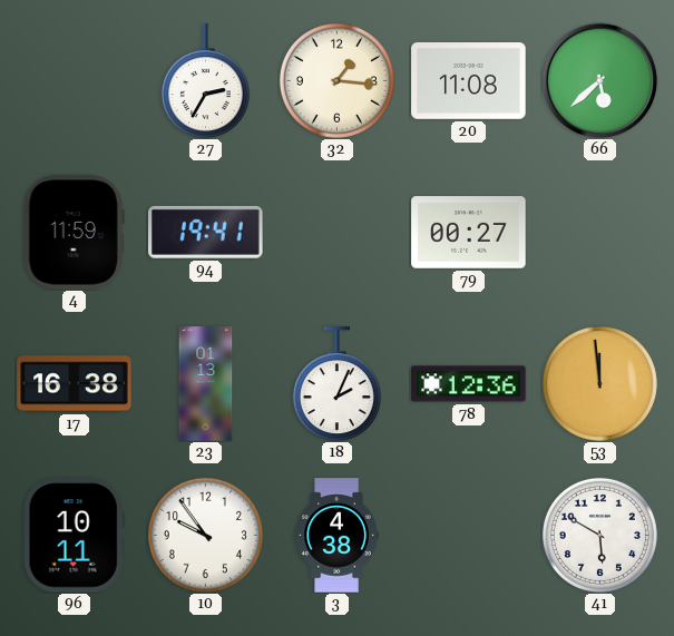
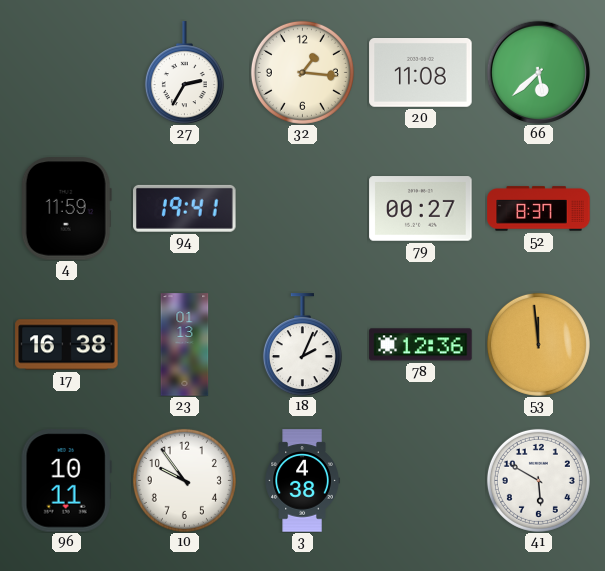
52: none -> 8:37
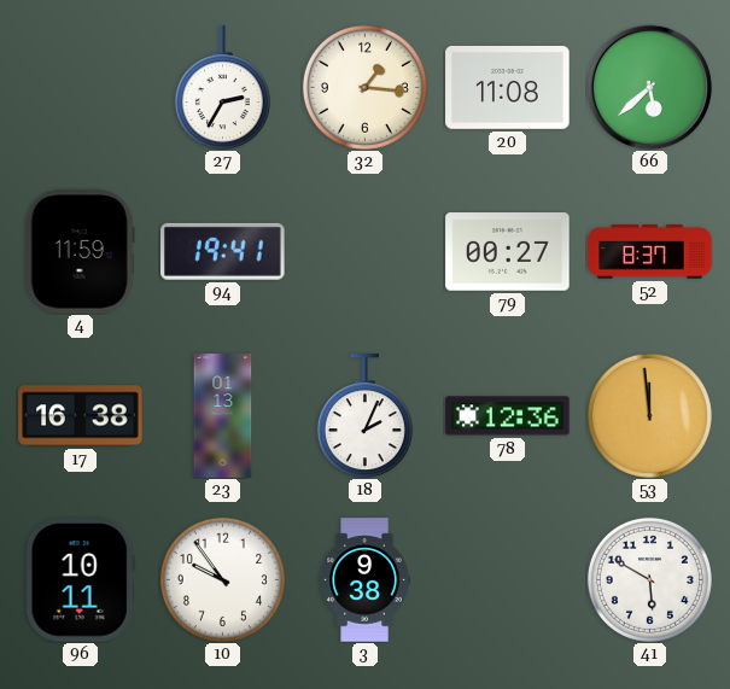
3: 4:38 -> 9:38
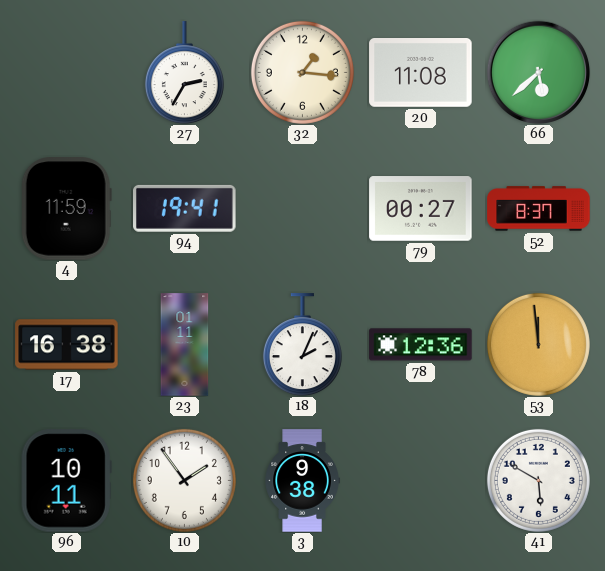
23: 01:13 -> 01:11
10: 9:54 -> 1:54
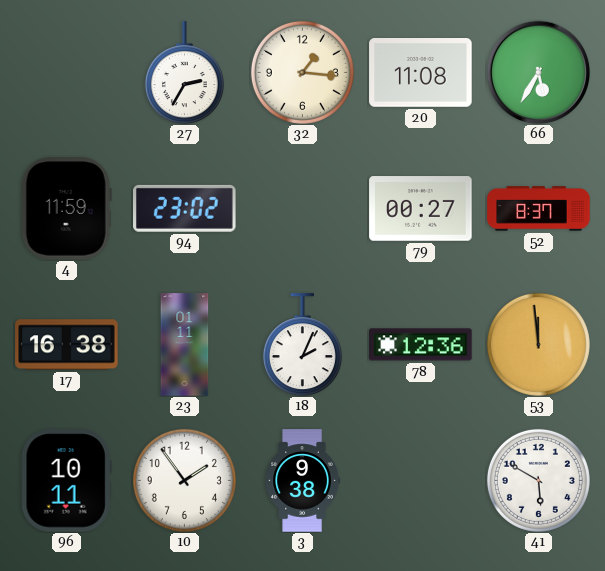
66: 5:38 -> 5:35
94: 19:41 -> 23:02
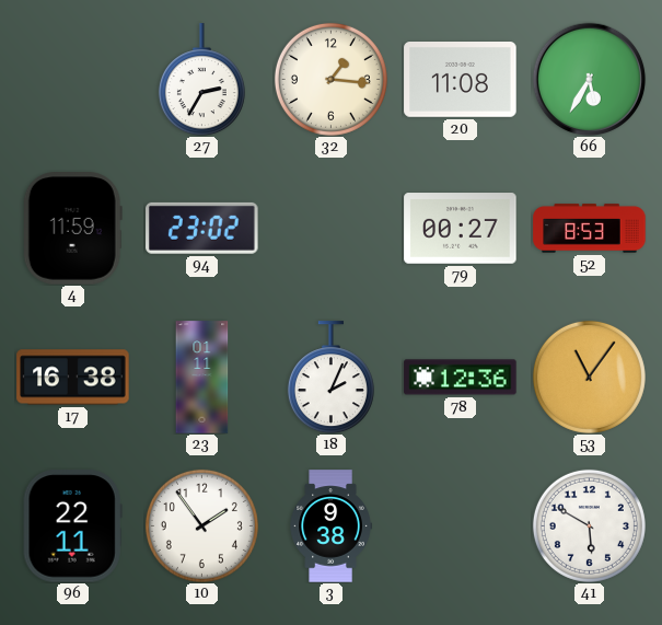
52: 8:37 -> 8:53
53: 11:59 -> 11:06
96: 10:11 -> 22:11
